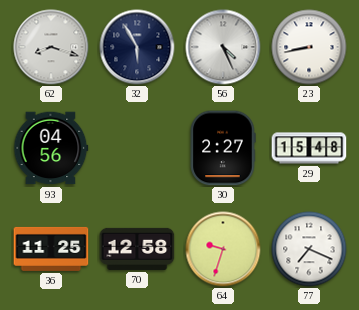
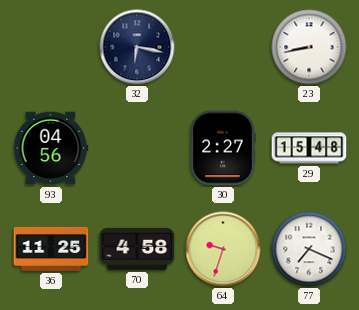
62: 8:18 -> none
32: 5:55 -> 6:17
56: 4:26 -> none
70: 12:58 -> 4:58
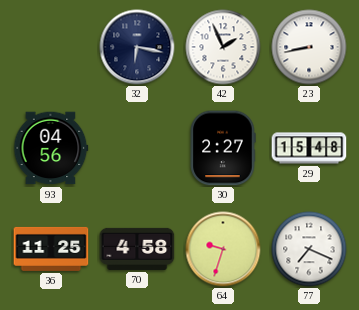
42: none -> 1:56
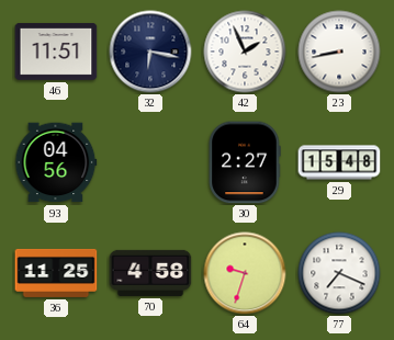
46: none -> 11:51
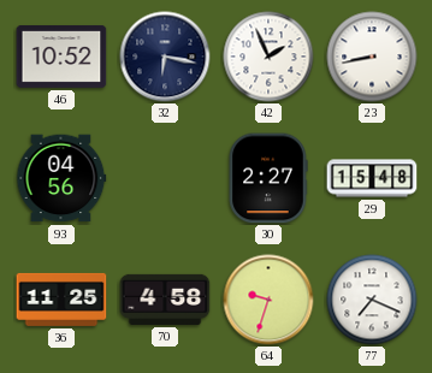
46: 11:51 -> 10:52
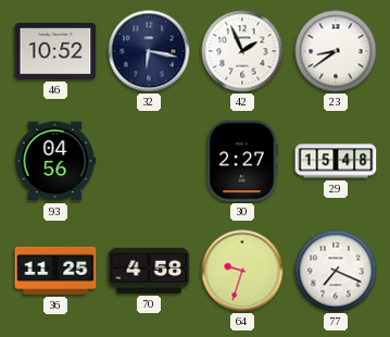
23: 8:43 -> 8:39
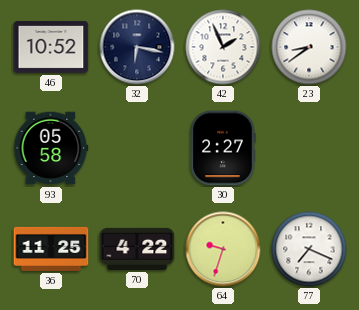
93: 04:56 -> 05:58
29: 15:48 -> none
70: 4:58 -> 4:22
